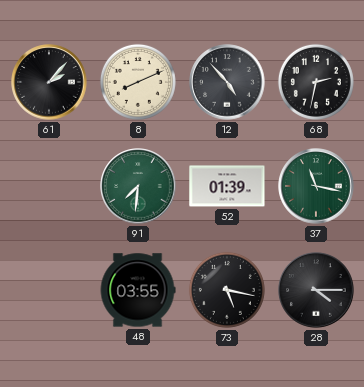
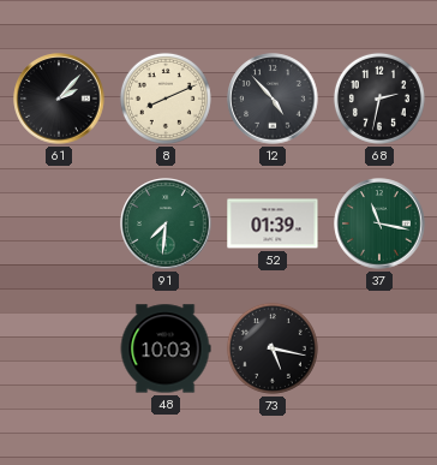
48: 03:55 -> 10:03
28: 4:15 -> none
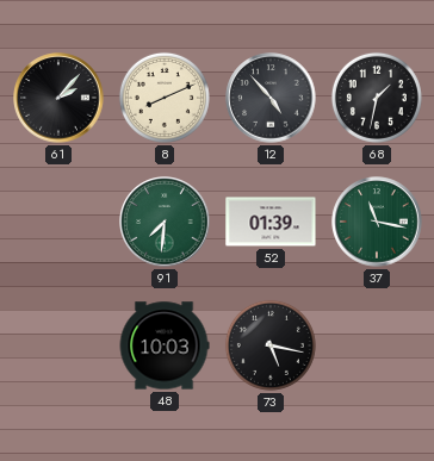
68: 2:32 -> 1:32
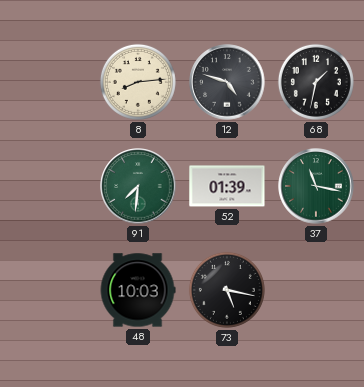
61: 2:07 -> none
8: 8:11 -> 8:14
12: 4:53 -> 4:48
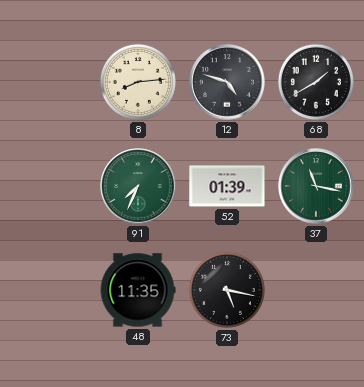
68: 1:32 -> 1:40
91: 7:31 -> 7:34
48: 10:03 -> 11:35
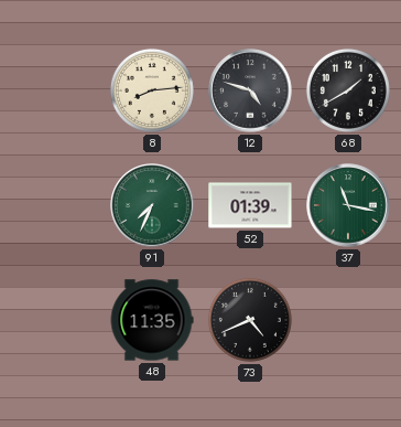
73: 5:17 -> 4:41
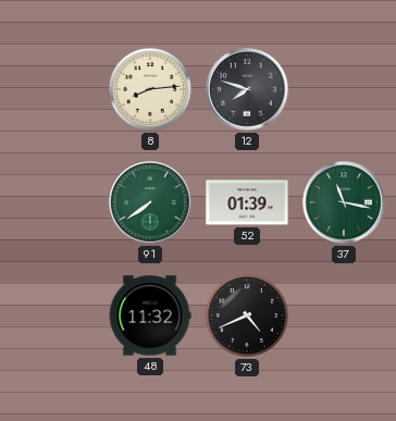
12: 4:48 -> 7:48
68: 1:40 -> none
91: 7:34 -> 7:39
48: 11:35 -> 11:32
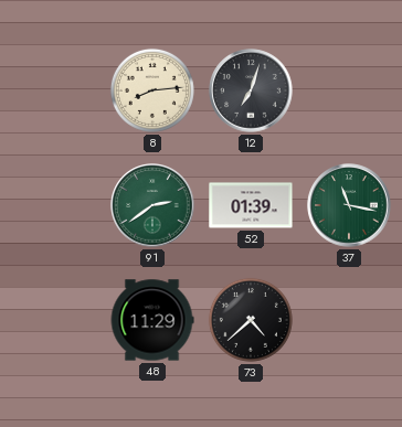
12: 7:48 -> 7:03
91: 7:39 -> 2:39
48: 11:32 -> 11:29
73: 4:41 -> 4:38
